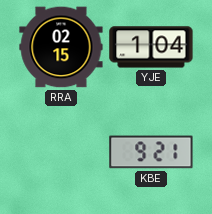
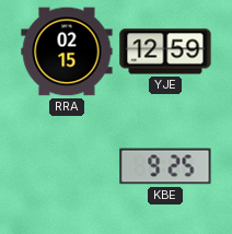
YJE: 1:04 -> 12:59
KBE: 9:21 -> 9:25
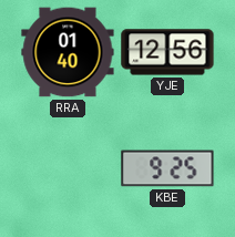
RRA: 02:15 -> 01:40
YJE: 12:59 -> 12:56
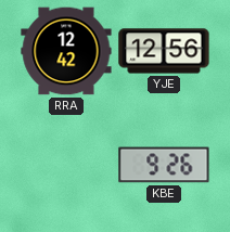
RRA: 01:40 -> 12:42
KBE: 9:25 -> 9:26
